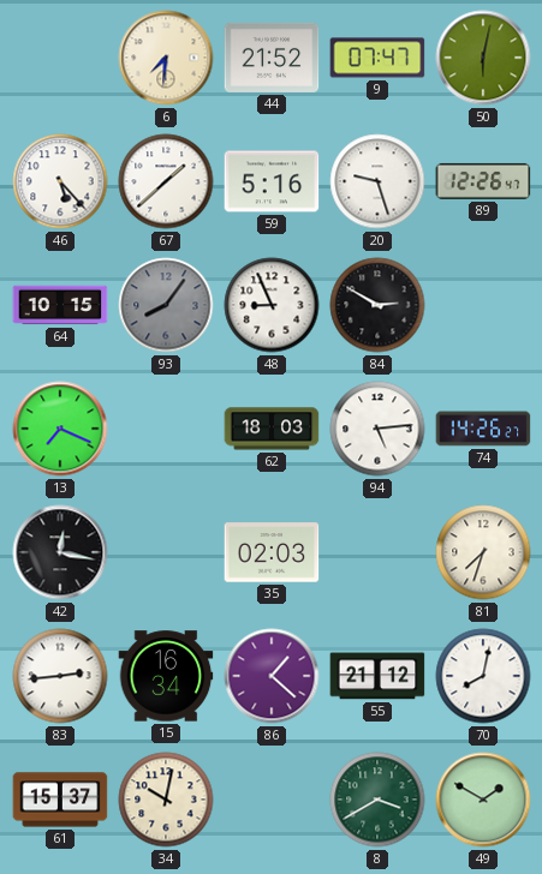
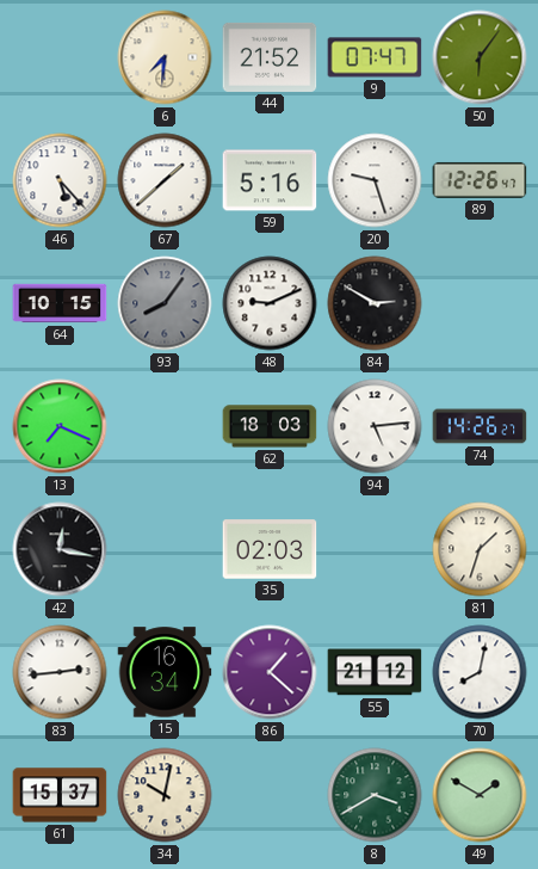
50: 6:02 -> 6:06
48: 8:56 -> 9:11
81: 7:33 -> 1:33
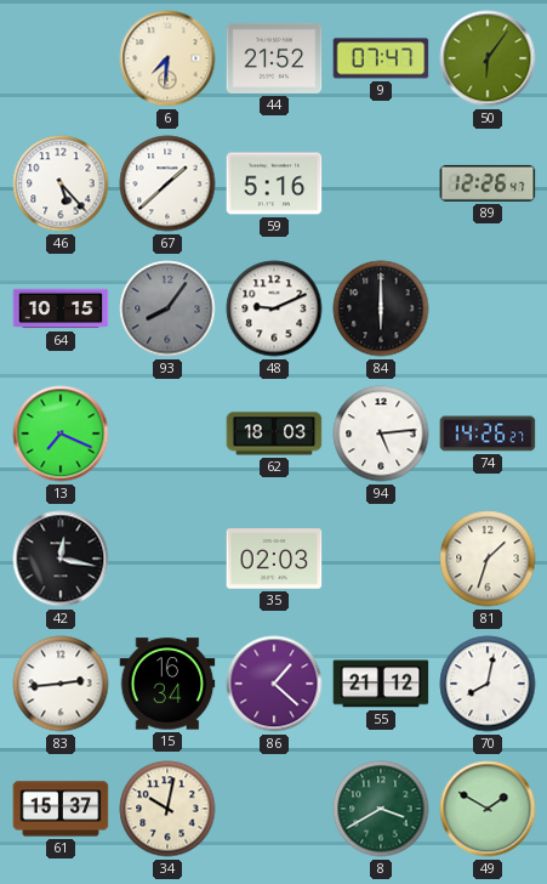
20: 9:27 -> none
84: 2:50 -> 6:00
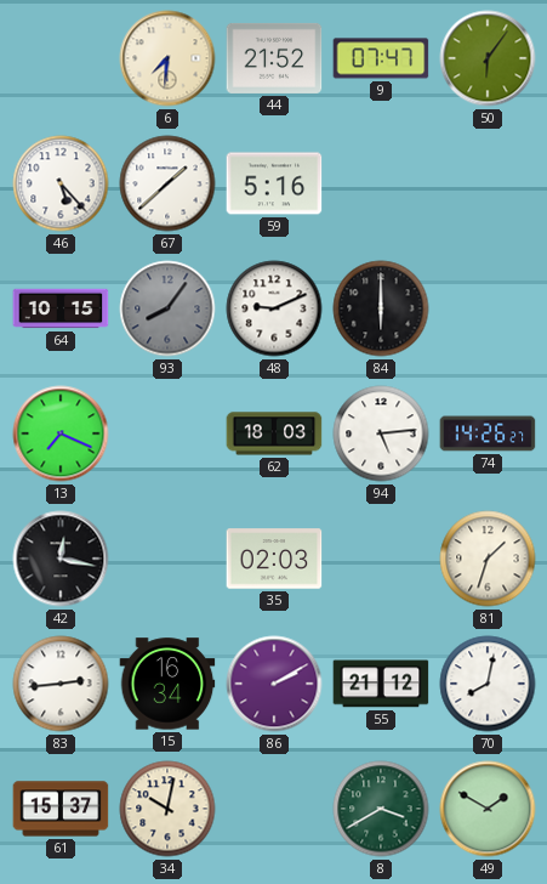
89: 12:26 -> none
86: 1:22 -> 2:10
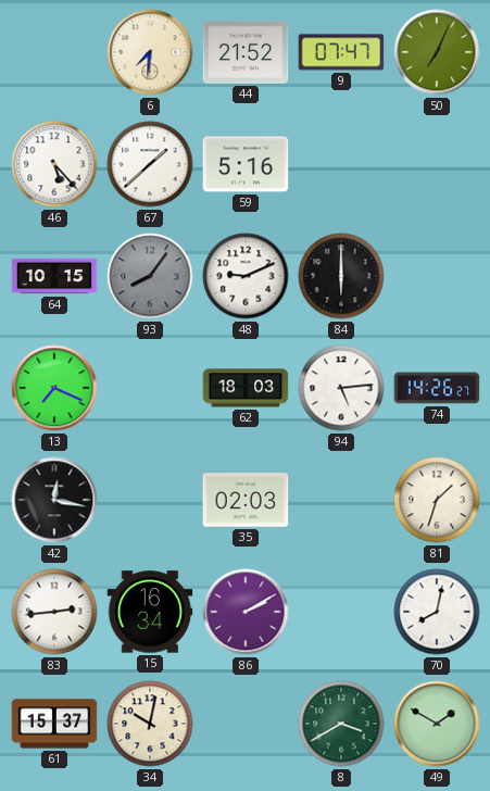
50: 6:06 -> 7:04
55: 21:12 -> none
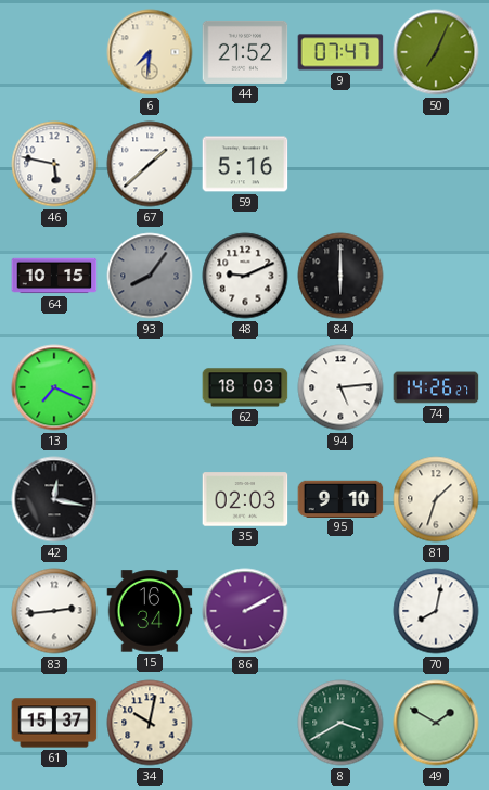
46: 5:23 -> 5:47
95: none -> 9:10
